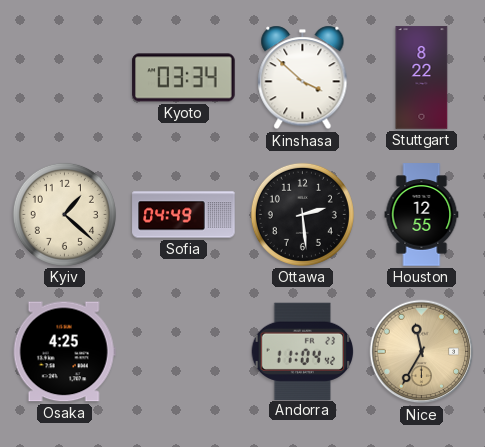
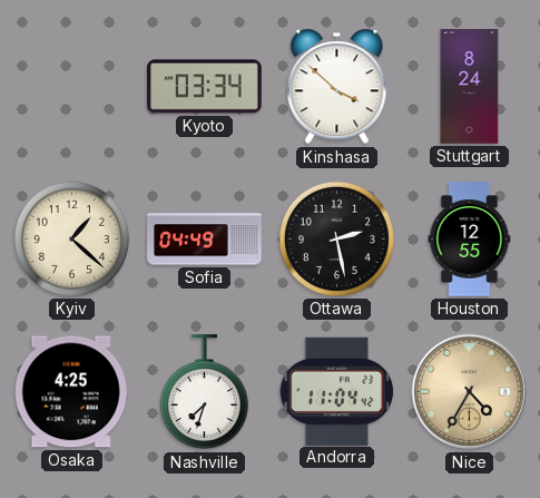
Stuttgart: 8:22 -> 8:24
Ottawa: 2:29 -> 2:28
Nashville: none -> 7:33
Nice: 11:35 -> 4:35
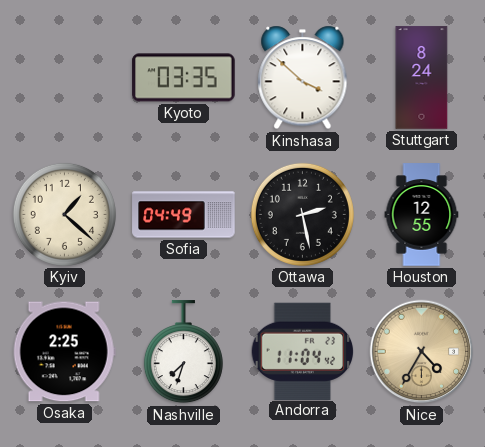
Kyoto: 03:34 -> 03:35
Osaka: 4:25 -> 2:25
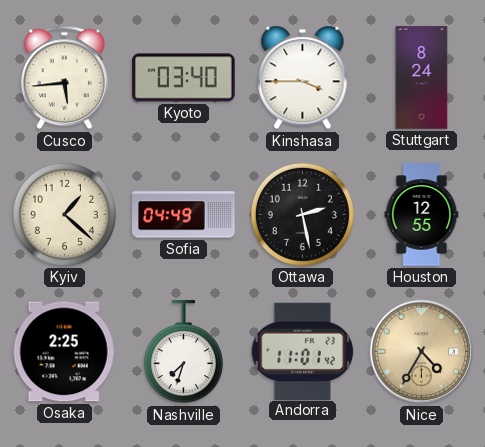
Cusco: none -> 5:44
Kyoto: 03:35 -> 03:40
Kinshasa: 3:52 -> 3:45
Andorra: 11:04 -> 11:01
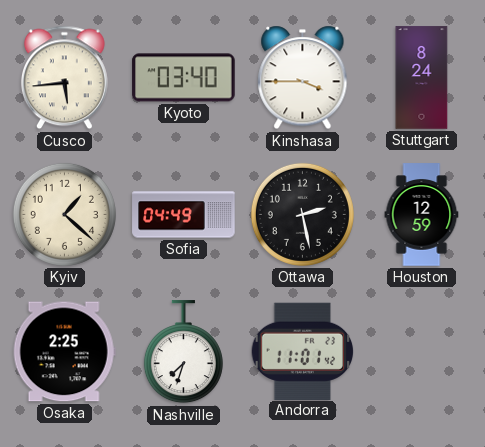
Houston: 12:55 -> 12:59
Nice: 4:35 -> none
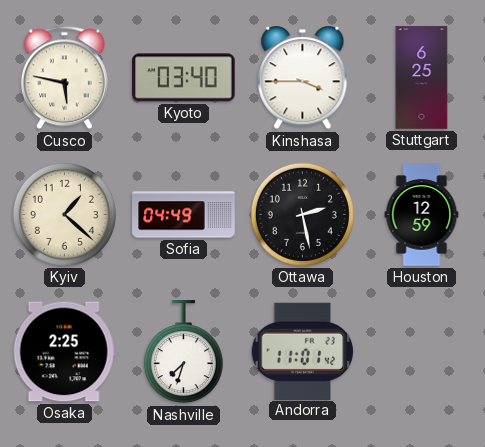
Cusco: 5:44 -> 5:47
Stuttgart: 8:24 -> 6:25
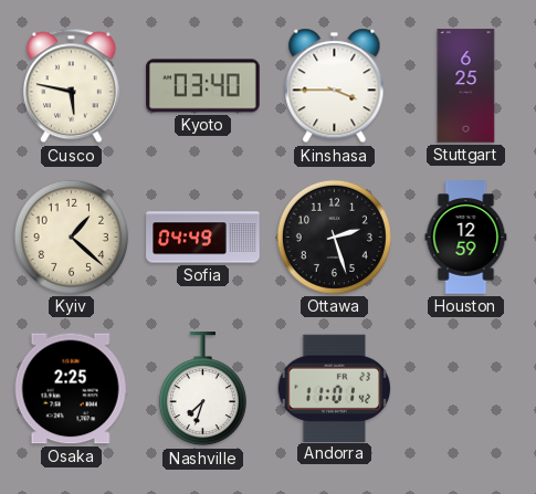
Ottawa: 2:28 -> 2:27
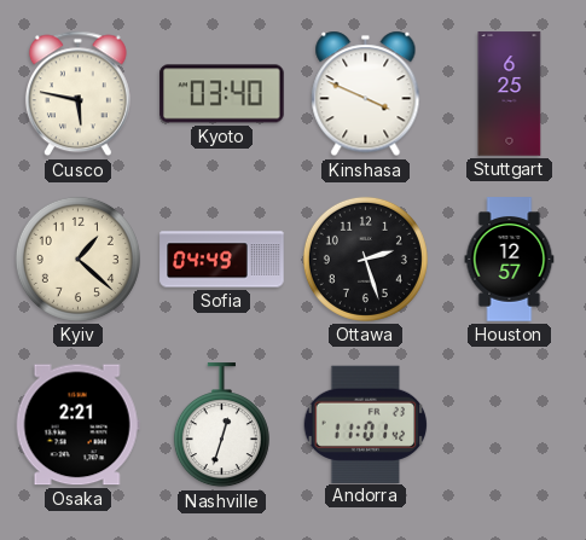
Kinshasa: 3:45 -> 3:49
Houston: 12:59 -> 12:57
Osaka: 2:25 -> 2:21
Nashville: 7:33 -> 12:33
